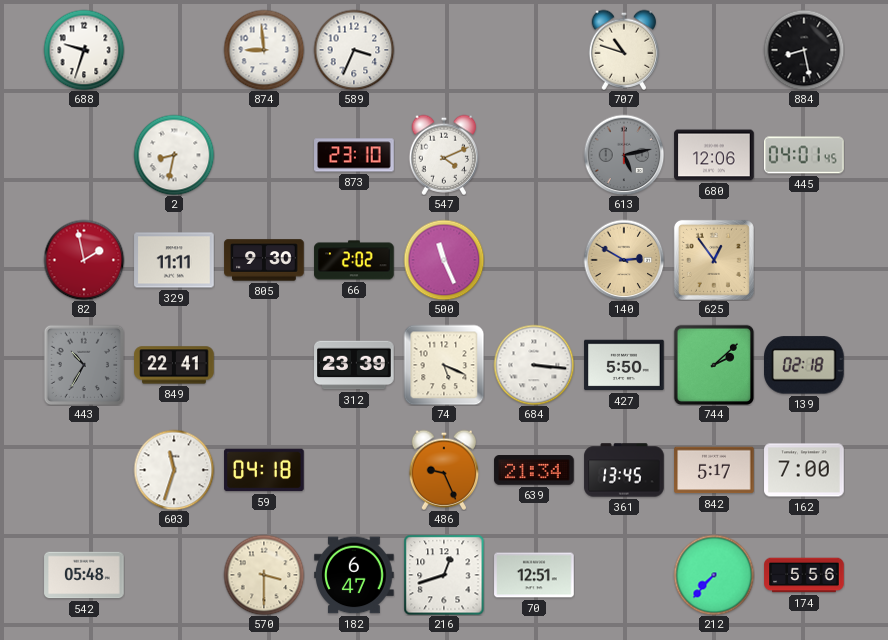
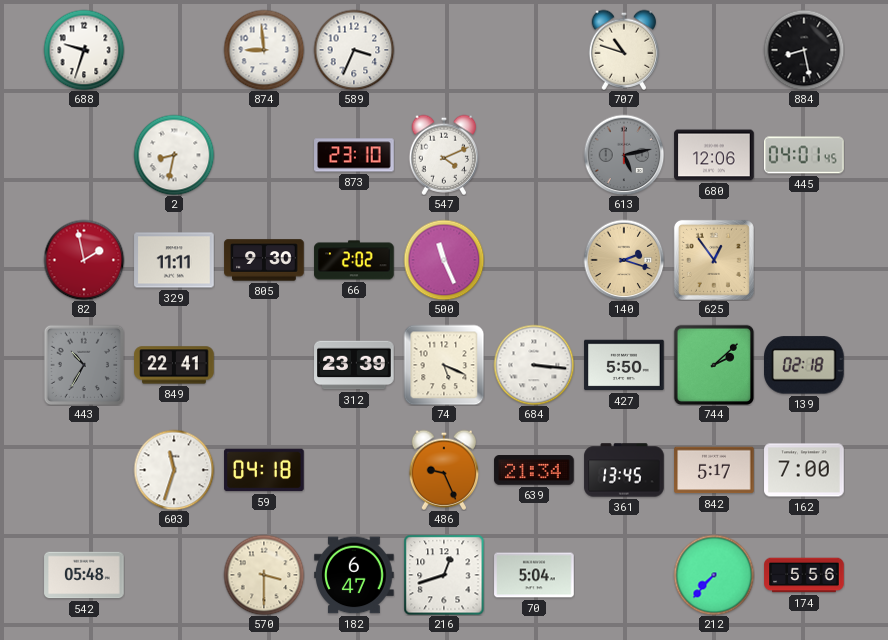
140: 2:50 -> 2:18
70: 12:51 -> 5:04
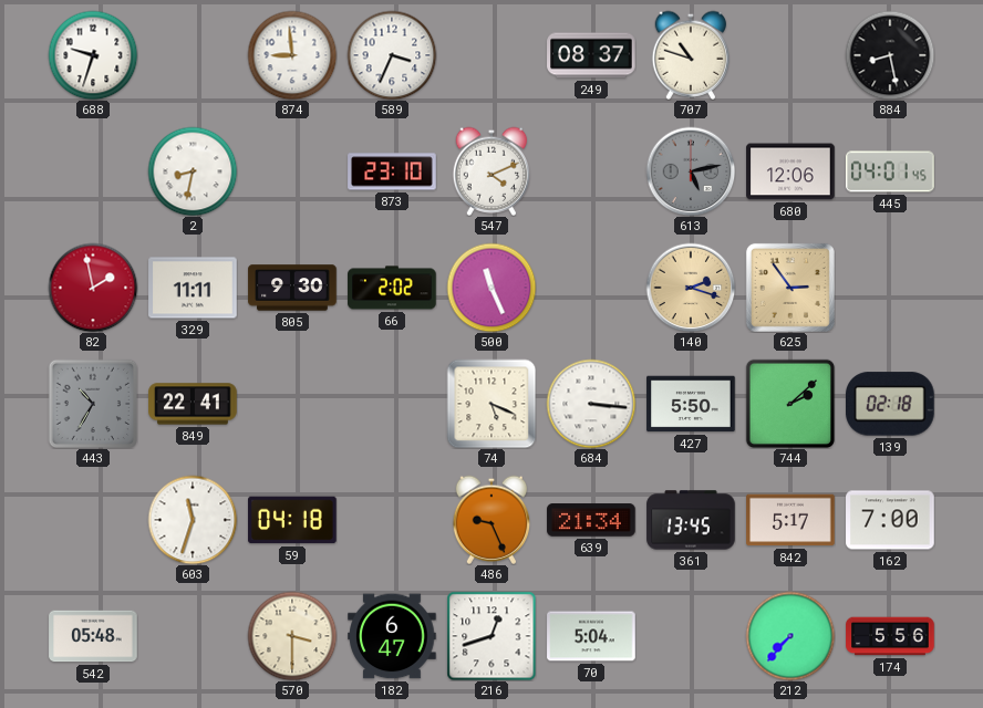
249: none -> 08:37
625: 12:54 -> 2:54
312: 23:39 -> none
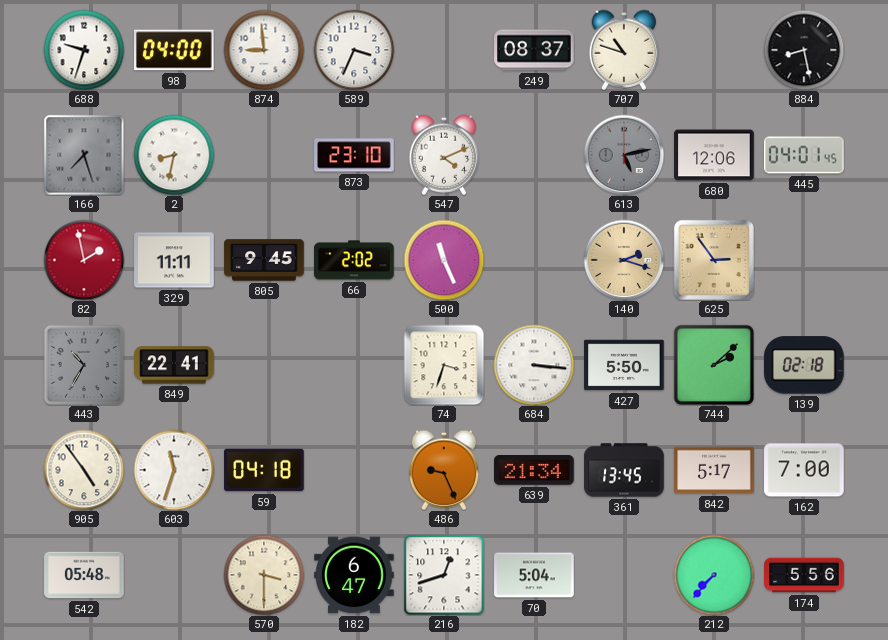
98: none -> 04:00
166: none -> 7:27
805: 9:30 -> 9:45
74: 5:19 -> 3:33
905: none -> 4:54
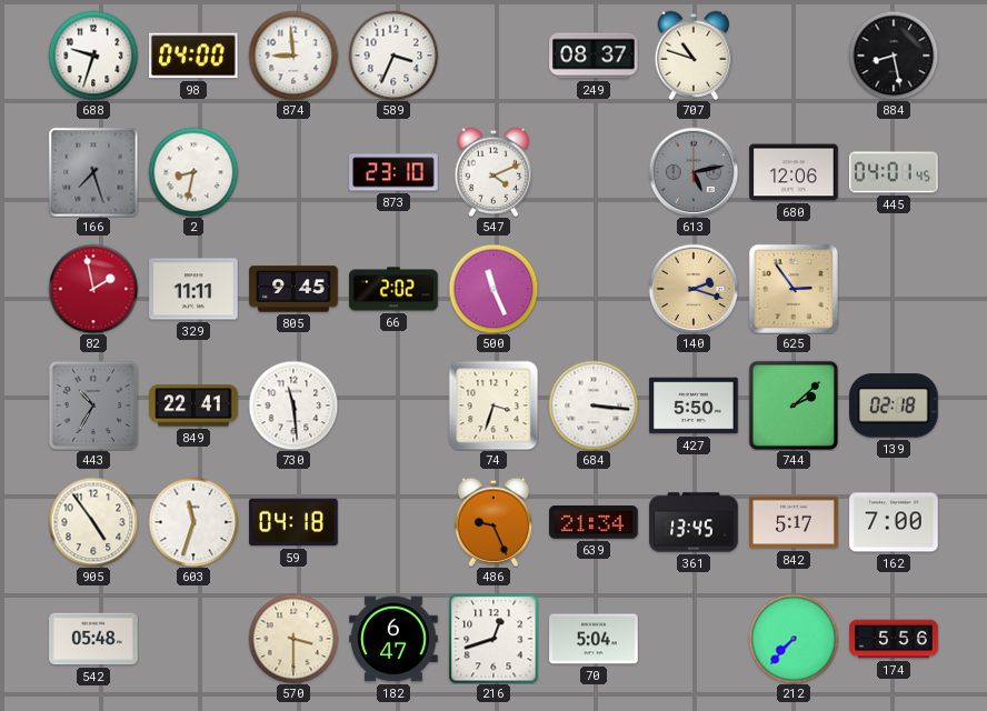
730: none -> 11:29
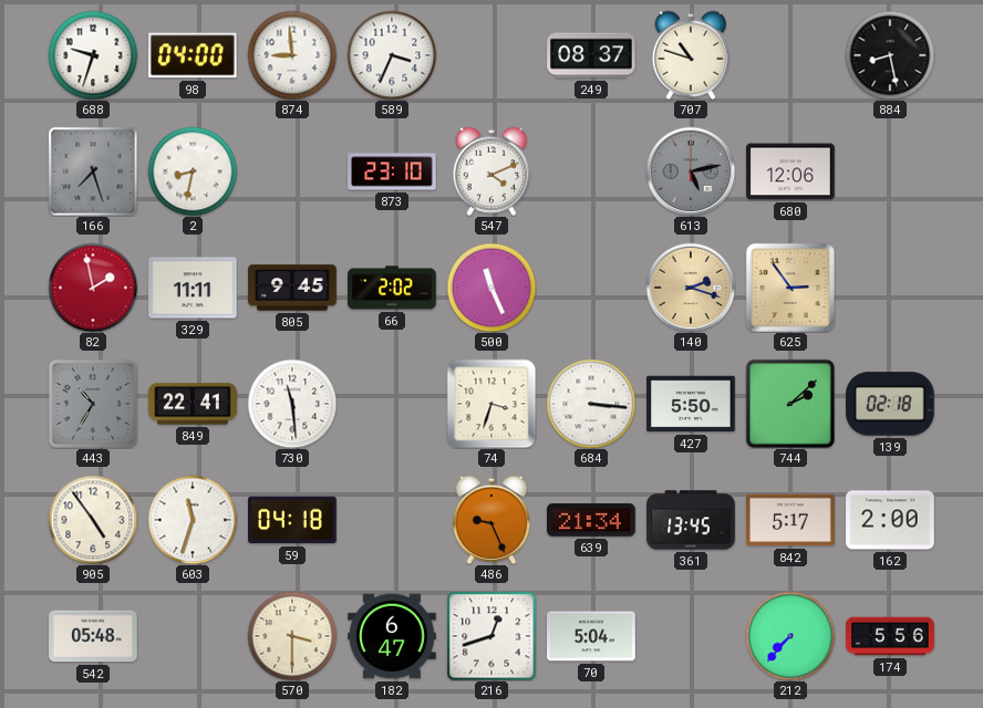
445: 04:01 -> none
162: 7:00 -> 2:00
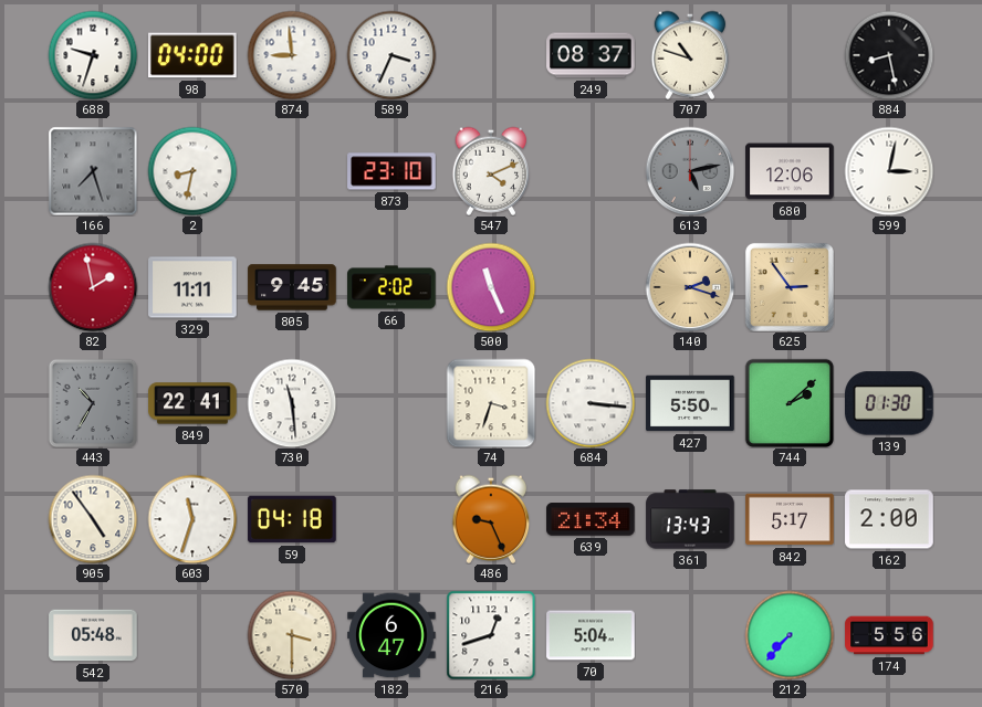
599: none -> 3:02
139: 02:18 -> 01:30
361: 13:45 -> 13:43
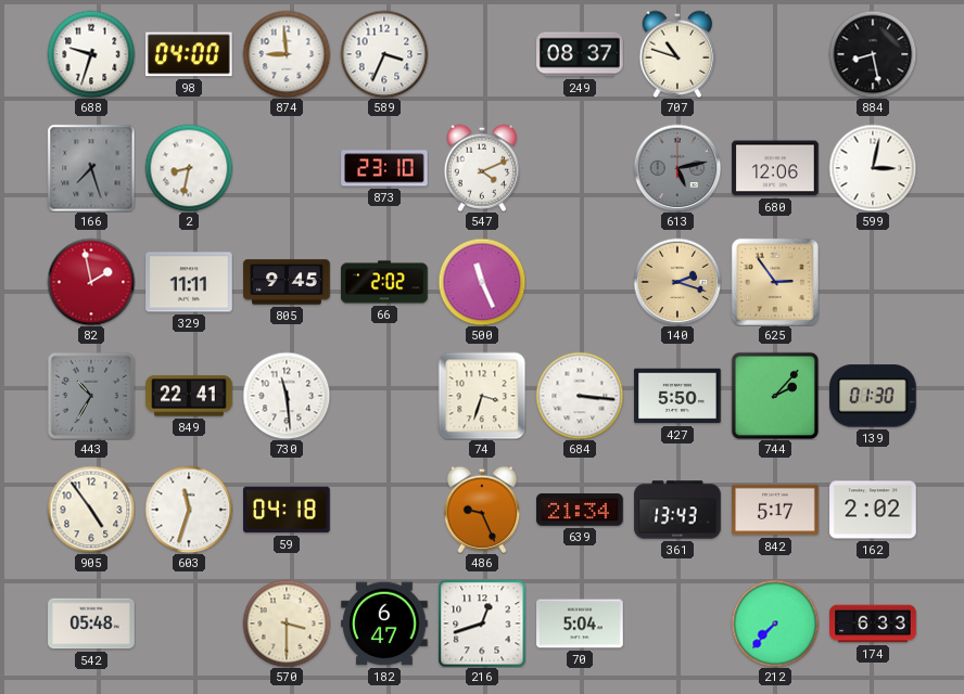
744: 2:08 -> 2:07
162: 2:00 -> 2:02
174: 5:56 -> 6:33
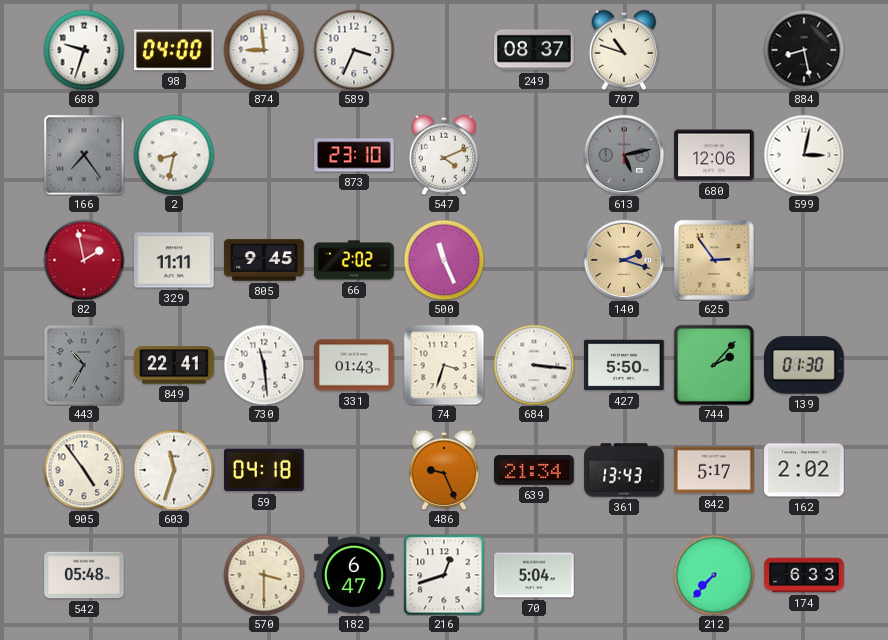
166: 7:27 -> 7:24
331: none -> 01:43
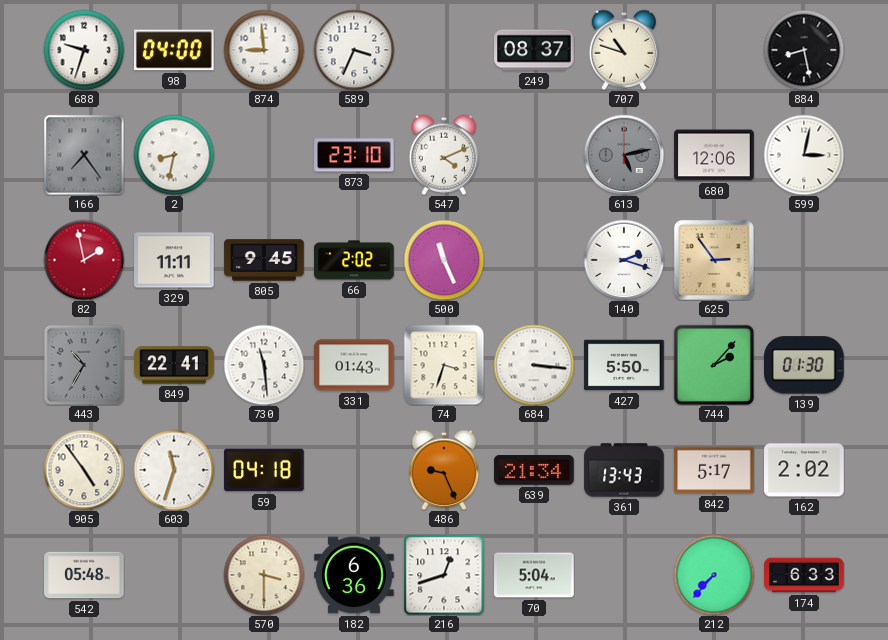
140 dial: champagne -> white
182: 6:47 -> 6:36
